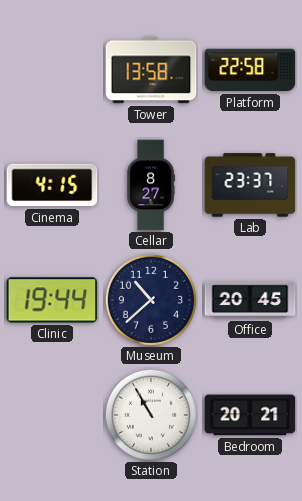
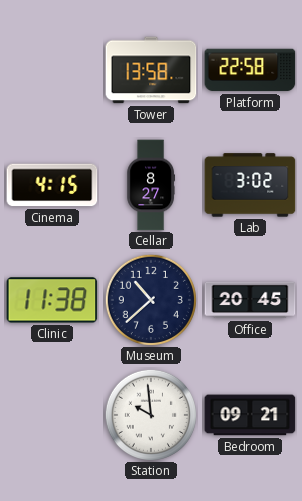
Lab: 23:37 -> 3:02
Clinic: 19:44 -> 11:38
Station: 10:55 -> 9:59
Bedroom: 20:21 -> 09:21
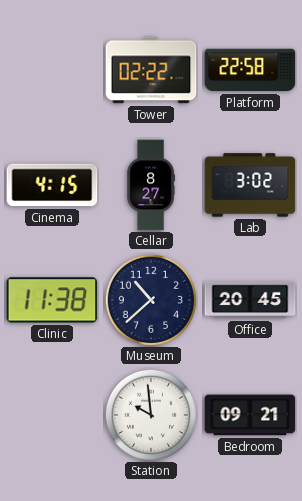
Tower: 13:58 -> 02:22
